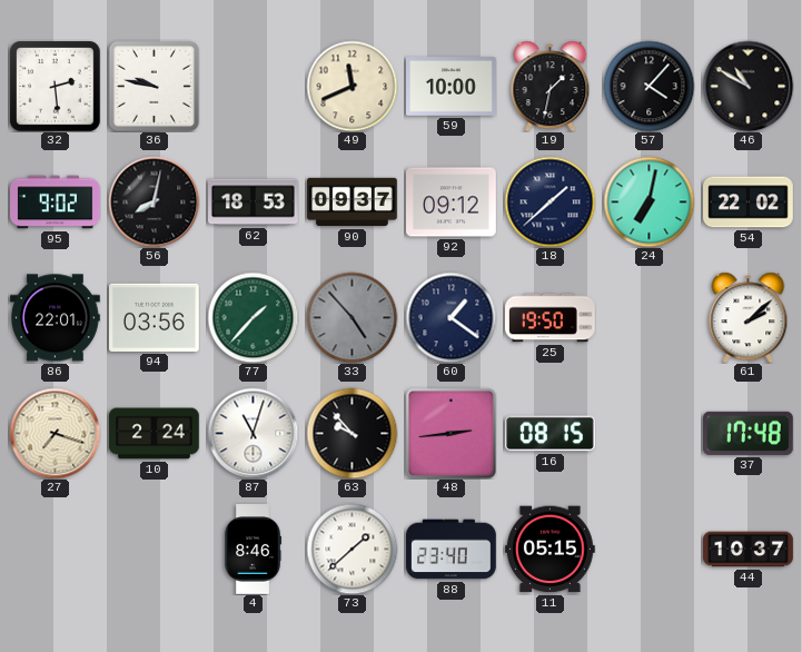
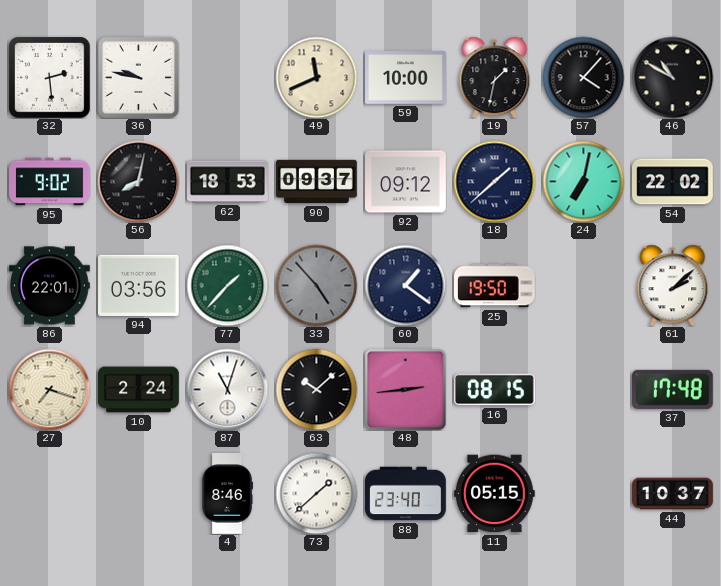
63: 9:53 -> 10:08
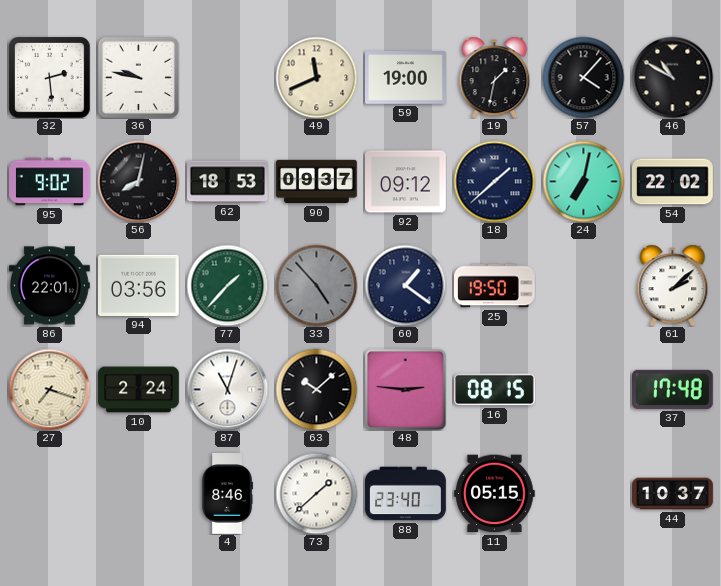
59: 10:00 -> 19:00
48: 2:44 -> 2:46
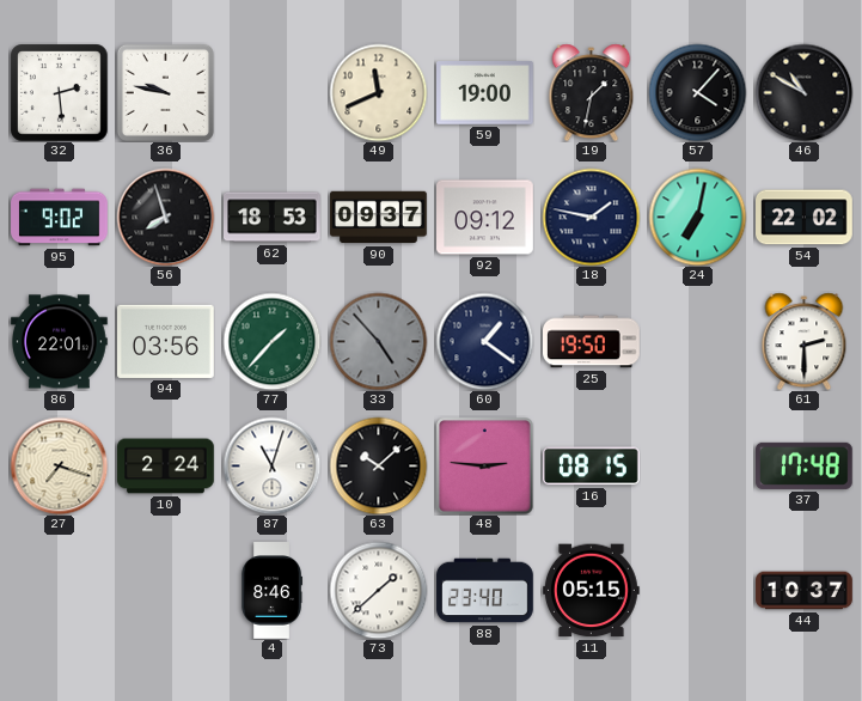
56: 8:02 -> 7:57
18: 1:38 -> 1:47
61: 2:08 -> 2:30
